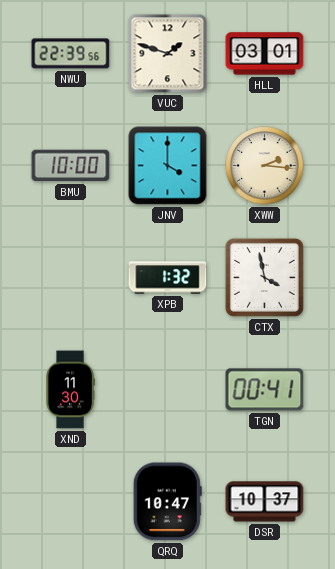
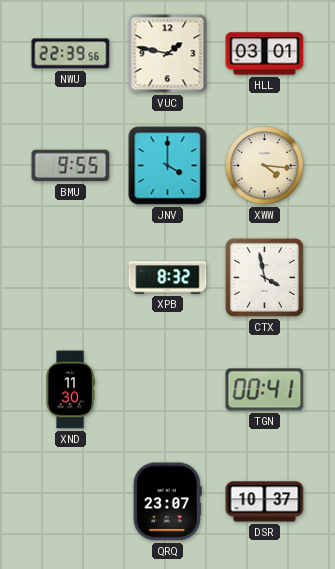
VUC: 1:48 -> 1:47
BMU: 10:00 -> 9:55
XWW: 2:16 -> 4:16
XPB: 1:32 -> 8:32
QRQ: 10:47 -> 23:07
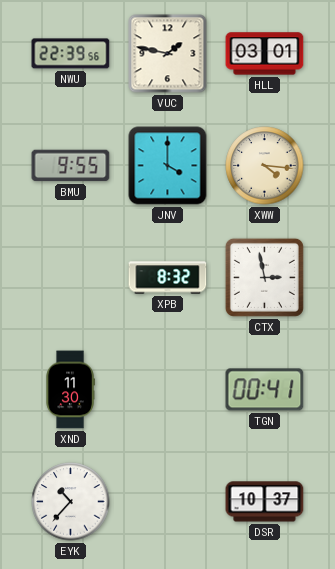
CTX: 3:58 -> 2:58
EYK: none -> 10:37
QRQ: 23:07 -> none
